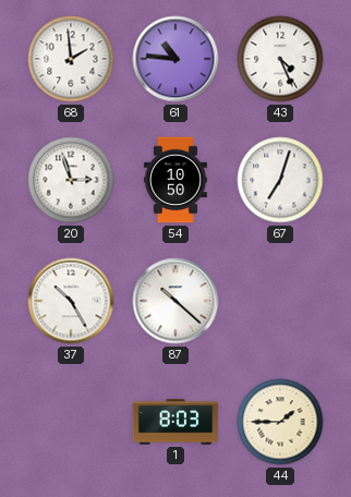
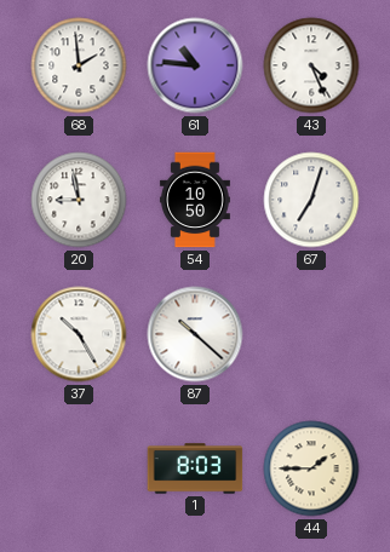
20: 2:57 -> 8:58
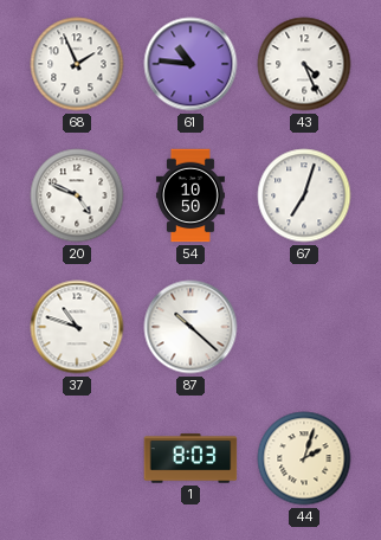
68: 1:59 -> 1:56
20: 8:58 -> 4:49
37: 10:25 -> 10:48
44: 1:45 -> 2:03
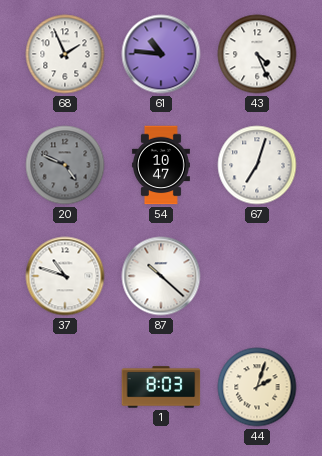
20 dial: white -> grey
54: 10:50 -> 10:47
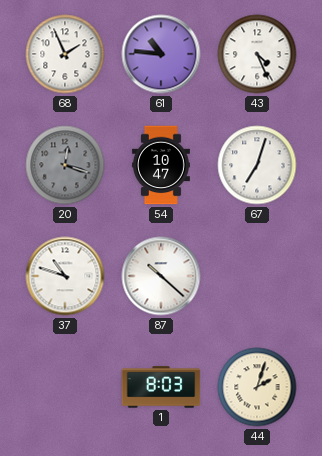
20: 4:49 -> 12:18
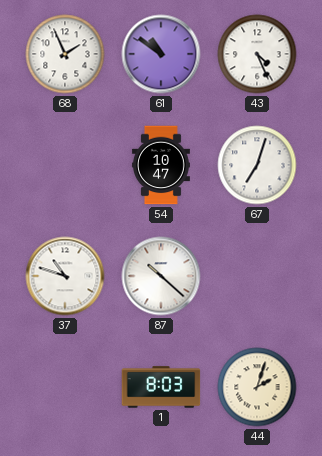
61: 10:46 -> 10:51
20: 12:18 -> none
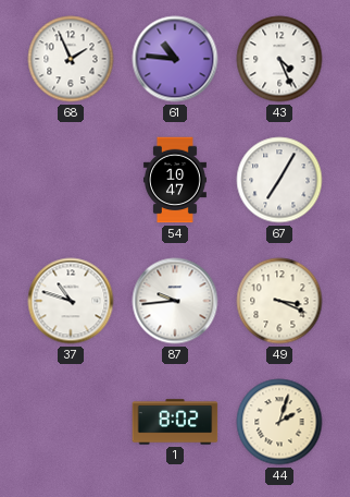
61: 10:51 -> 10:46
67: 7:03 -> 7:05
87: 10:22 -> 9:44
49: none -> 3:19
1: 8:03 -> 8:02
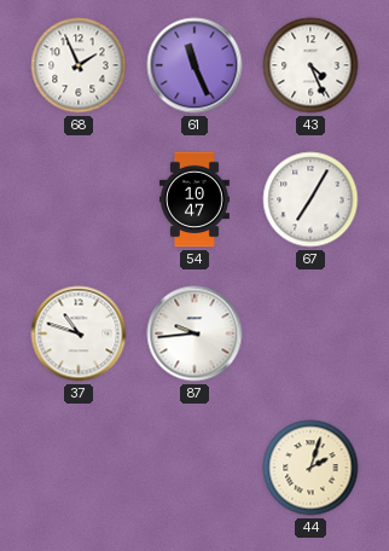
61: 10:46 -> 11:26
49: 3:19 -> none
1: 8:02 -> none
